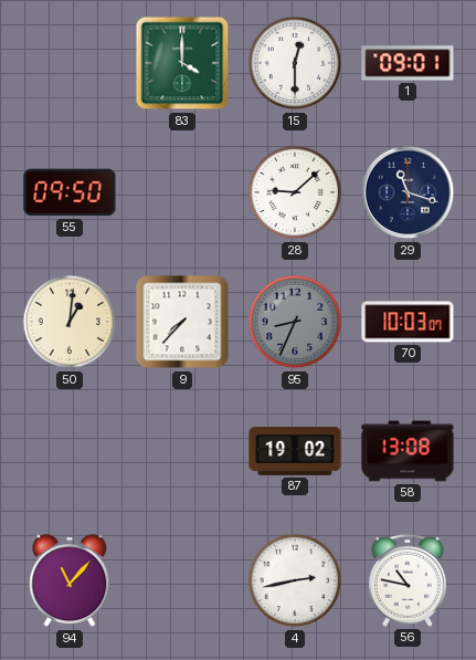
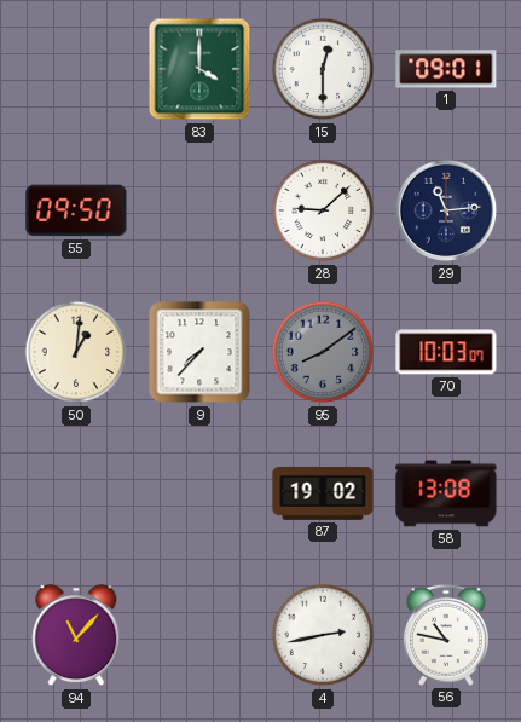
29: 11:18 -> 11:14
95: 8:34 -> 8:09
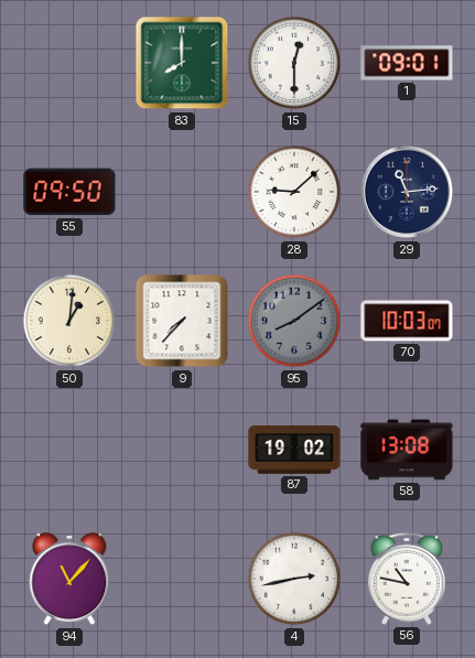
83: 4:00 -> 8:00
